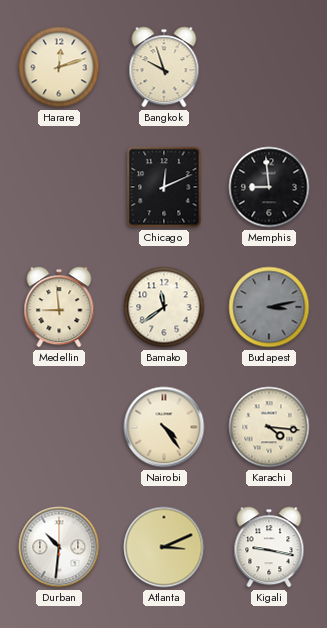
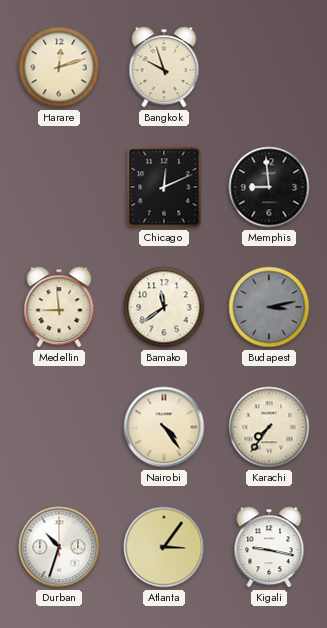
Karachi: 4:16 -> 7:36
Durban: 10:31 -> 10:33
Atlanta: 3:11 -> 3:06
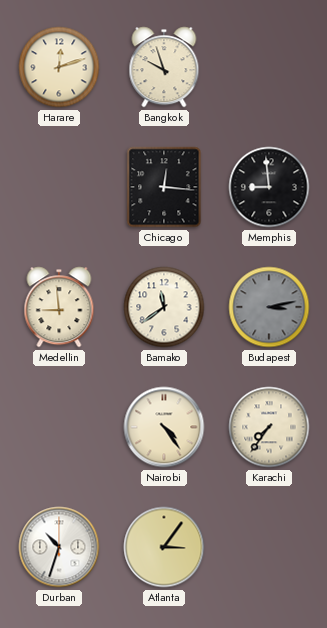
Chicago: 12:11 -> 12:16
Kigali: 9:17 -> none
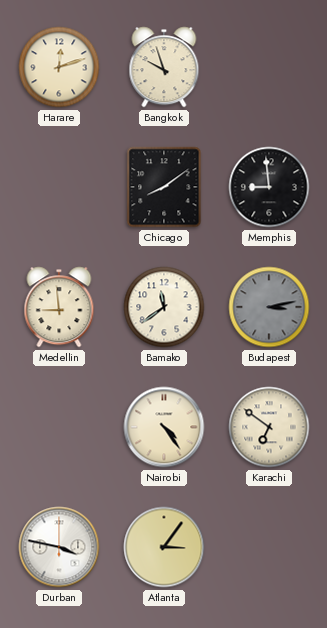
Chicago: 12:16 -> 8:09
Karachi: 7:36 -> 6:51
Durban: 10:33 -> 3:47
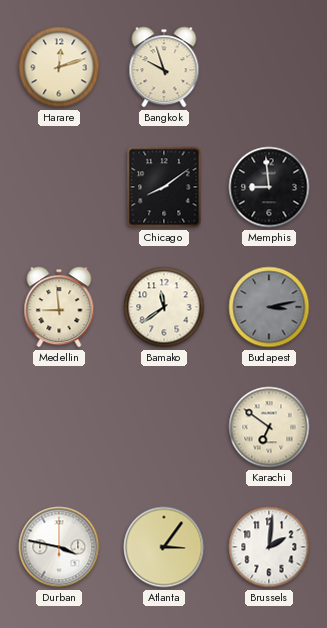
Nairobi: 4:24 -> none
Brussels: none -> 2:01
